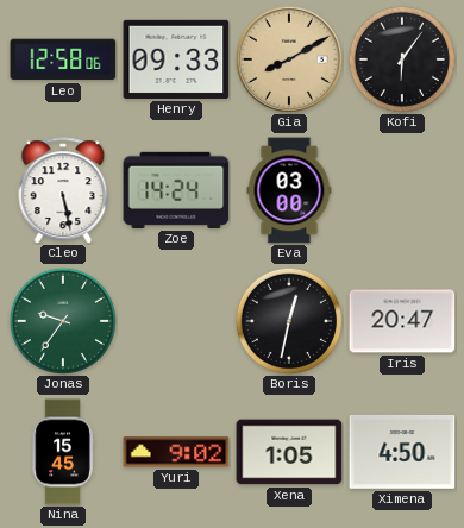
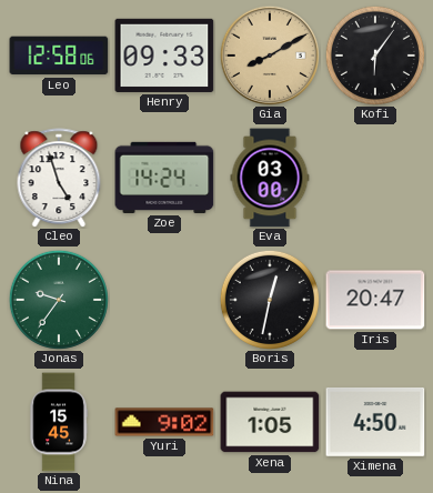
Cleo: 5:28 -> 4:57
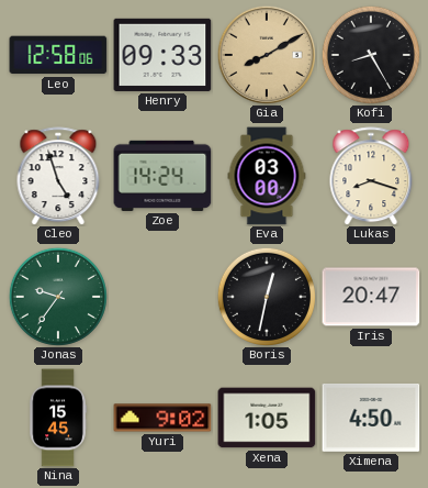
Kofi: 6:06 -> 8:25
Lukas: none -> 8:18
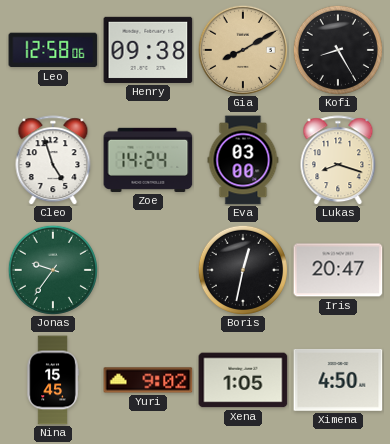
Henry: 09:33 -> 09:38
